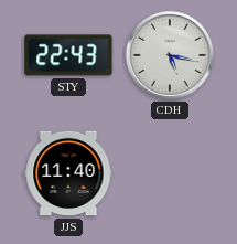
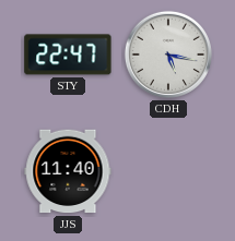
STY: 22:43 -> 22:47
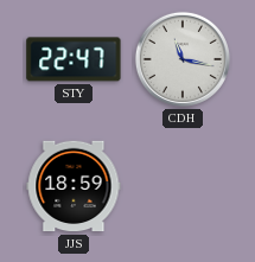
CDH: 5:17 -> 11:17
JJS: 11:40 -> 18:59
